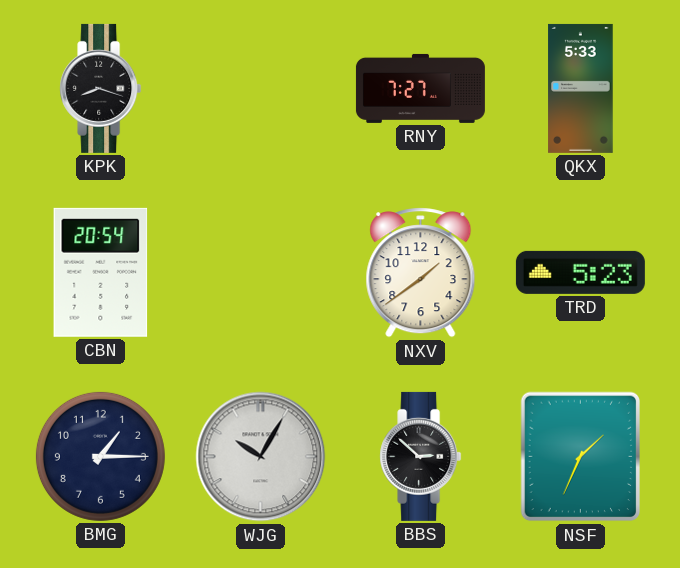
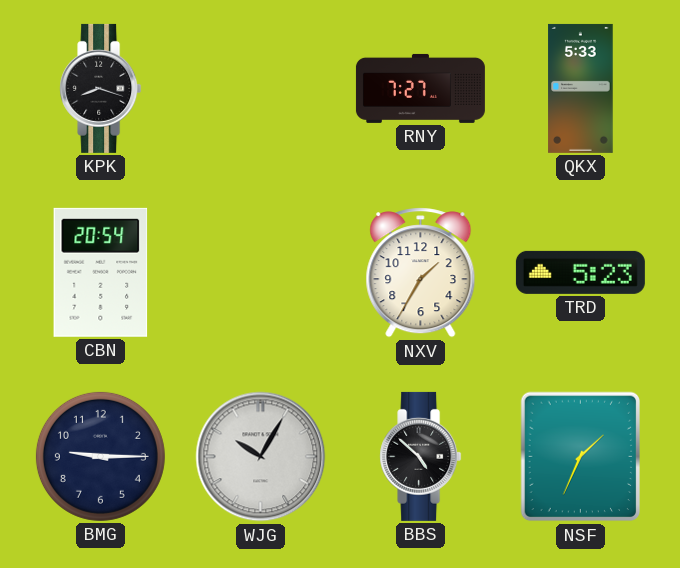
NXV: 1:39 -> 1:35
BMG: 1:15 -> 9:15
BBS: 2:52 -> 4:52
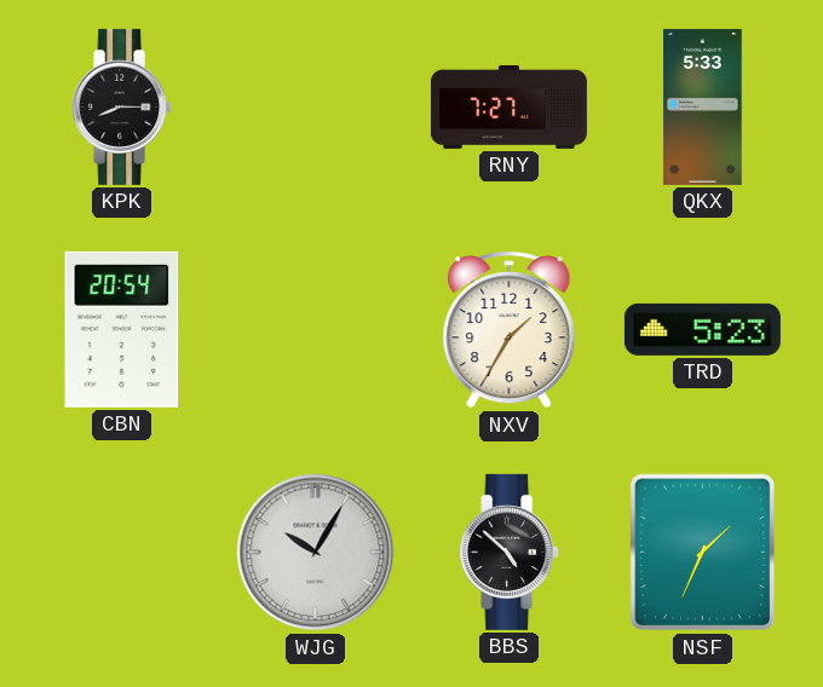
KPK: 8:18 -> 8:15
BMG: 9:15 -> none
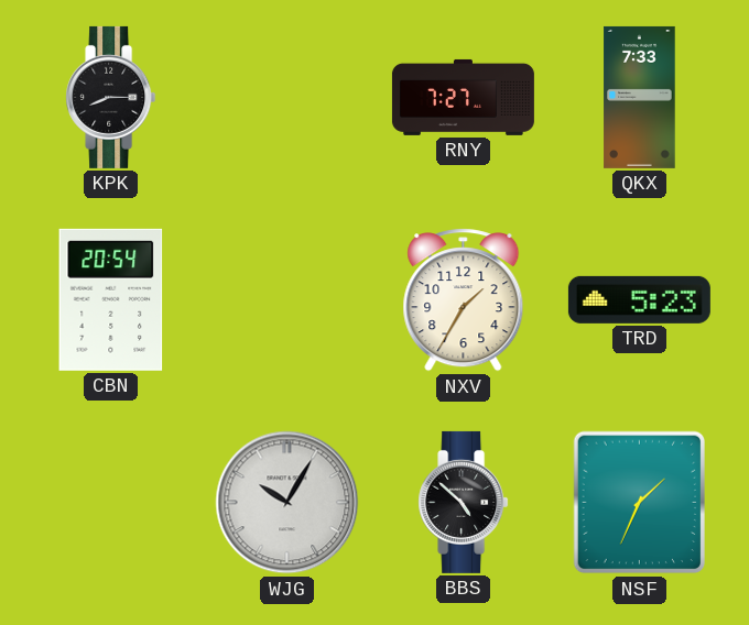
QKX: 5:33 -> 7:33
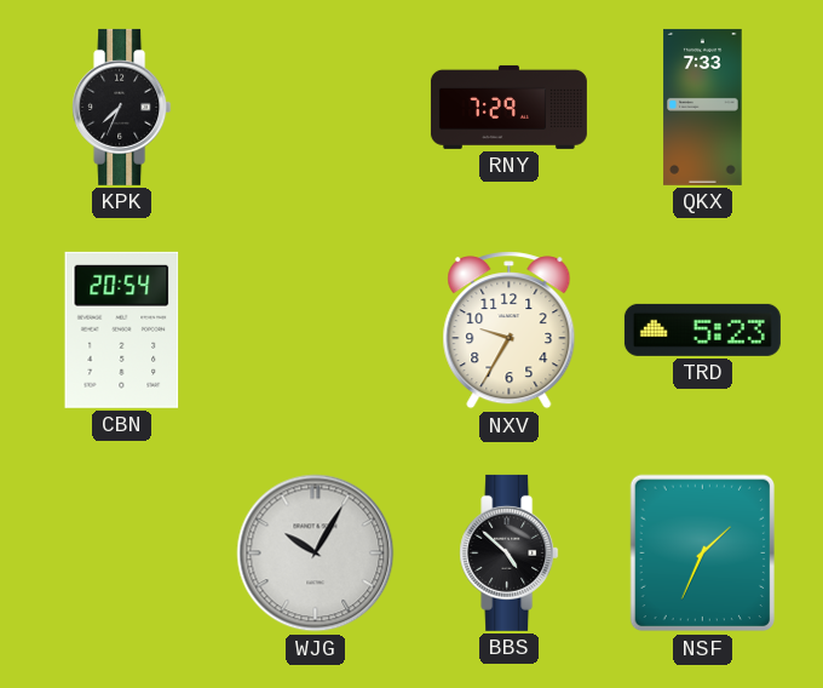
KPK: 8:15 -> 7:34
RNY: 7:27 -> 7:29
NXV: 1:35 -> 9:35
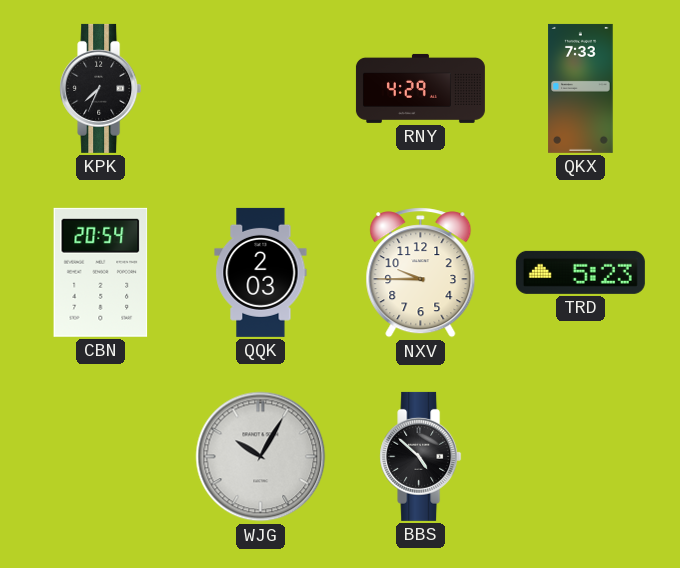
RNY: 7:29 -> 4:29
QQK: none -> 2:03
NXV: 9:35 -> 9:45
NSF: 1:34 -> none
